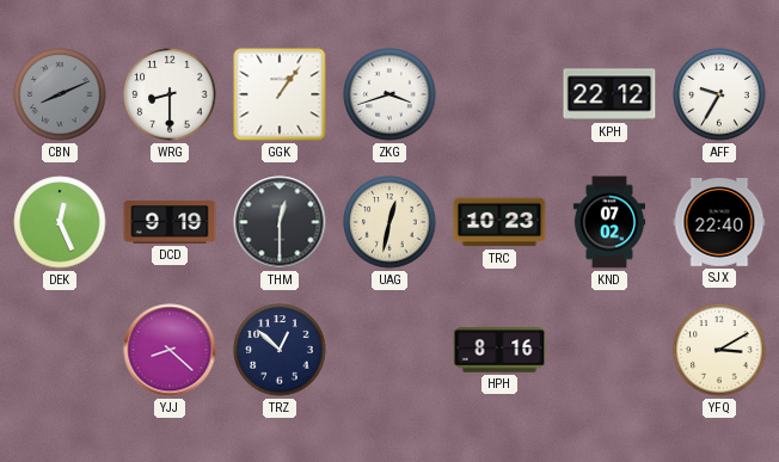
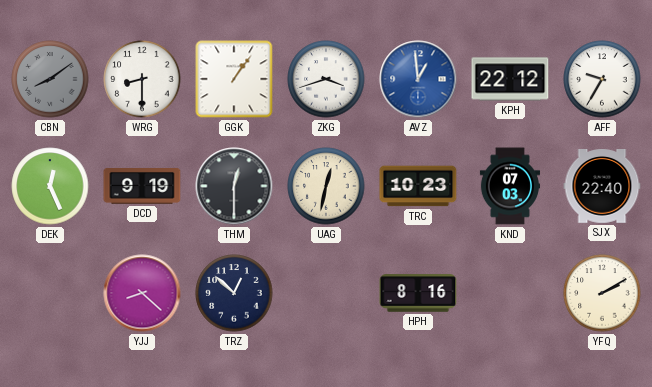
CBN: 8:11 -> 8:09
AVZ: none -> 12:59
KND: 07:02 -> 07:03
YFQ: 3:10 -> 2:10
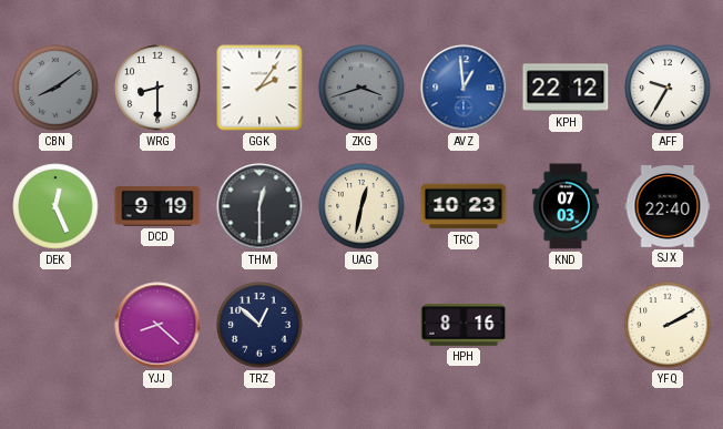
GGK: 1:06 -> 2:06
ZKG dial: white -> grey
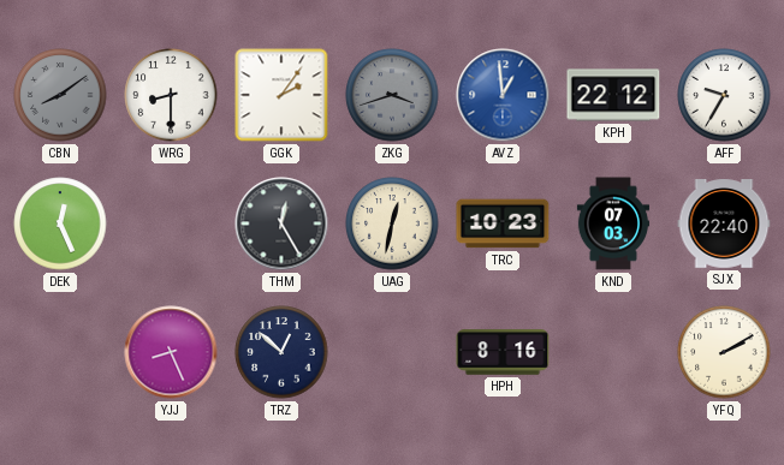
DCD: 9:19 -> none
THM: 12:30 -> 12:25
YJJ: 8:22 -> 8:26
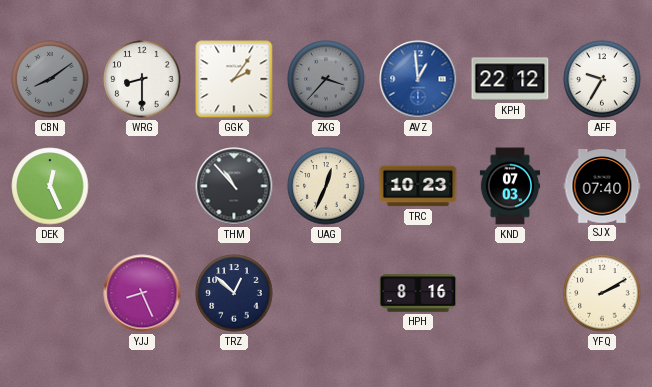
ZKG: 3:42 -> 3:37
THM: 12:25 -> 10:53
UAG: 12:32 -> 12:34
SJX: 22:40 -> 07:40
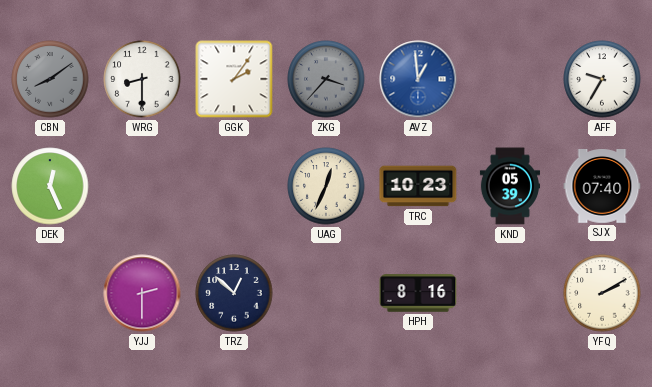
KPH: 22:12 -> none
THM: 10:53 -> none
KND: 07:03 -> 05:39
YJJ: 8:26 -> 2:30
